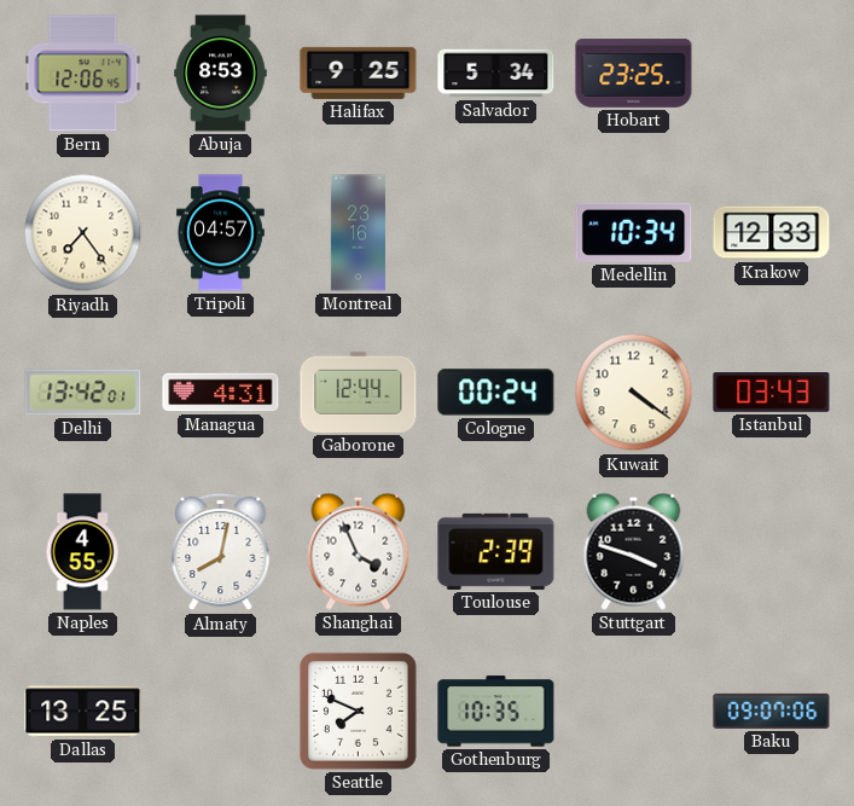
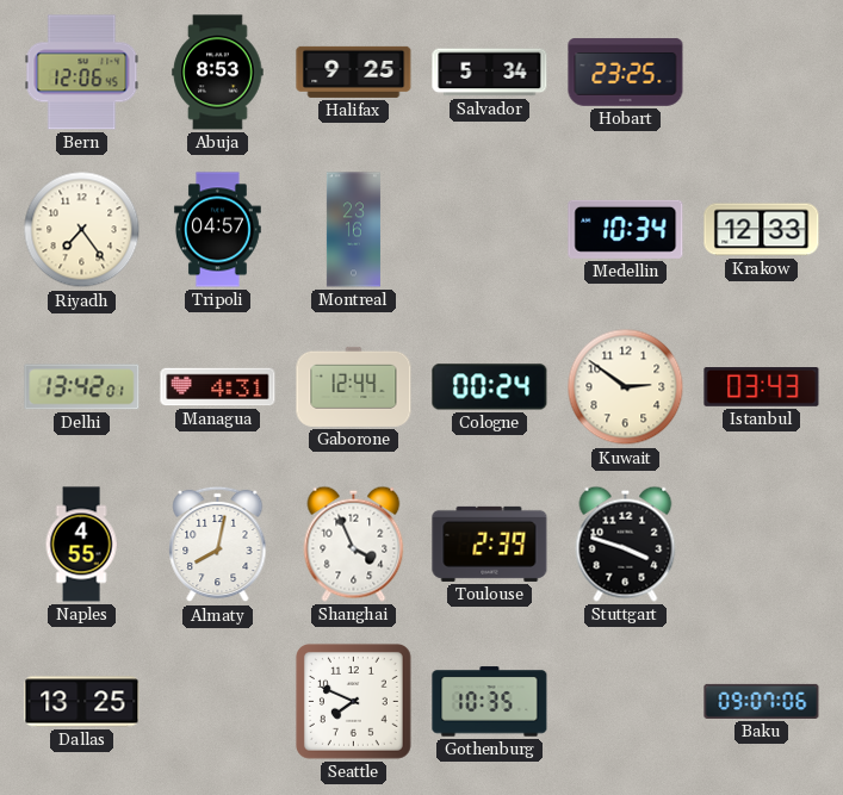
Kuwait: 4:21 -> 2:51
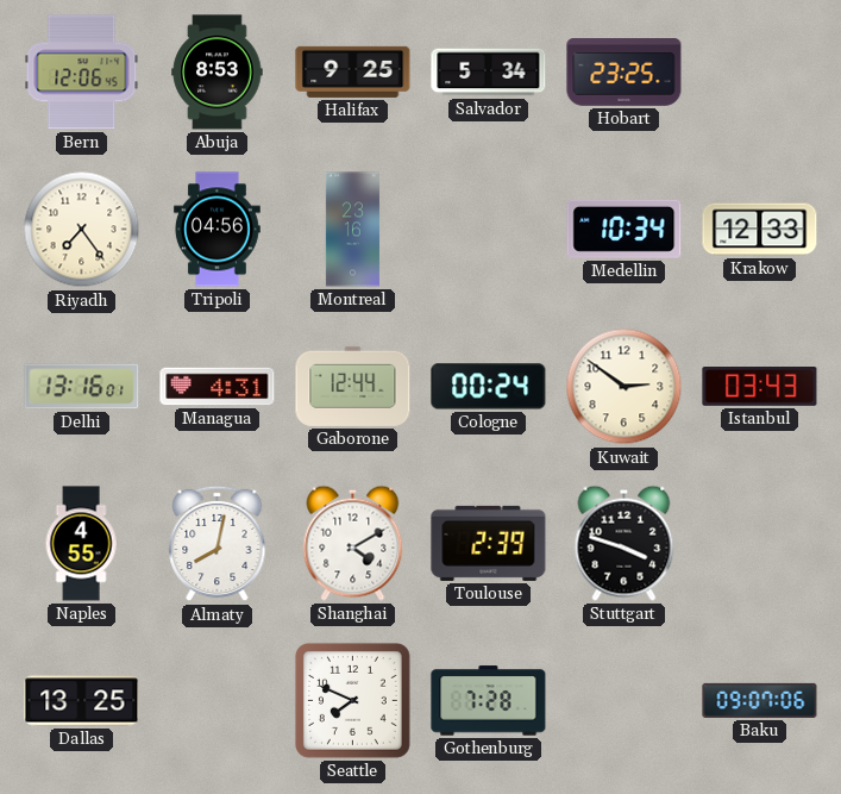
Tripoli: 04:57 -> 04:56
Delhi: 13:42 -> 13:16
Shanghai: 3:56 -> 4:10
Gothenburg: 10:35 -> 7:28
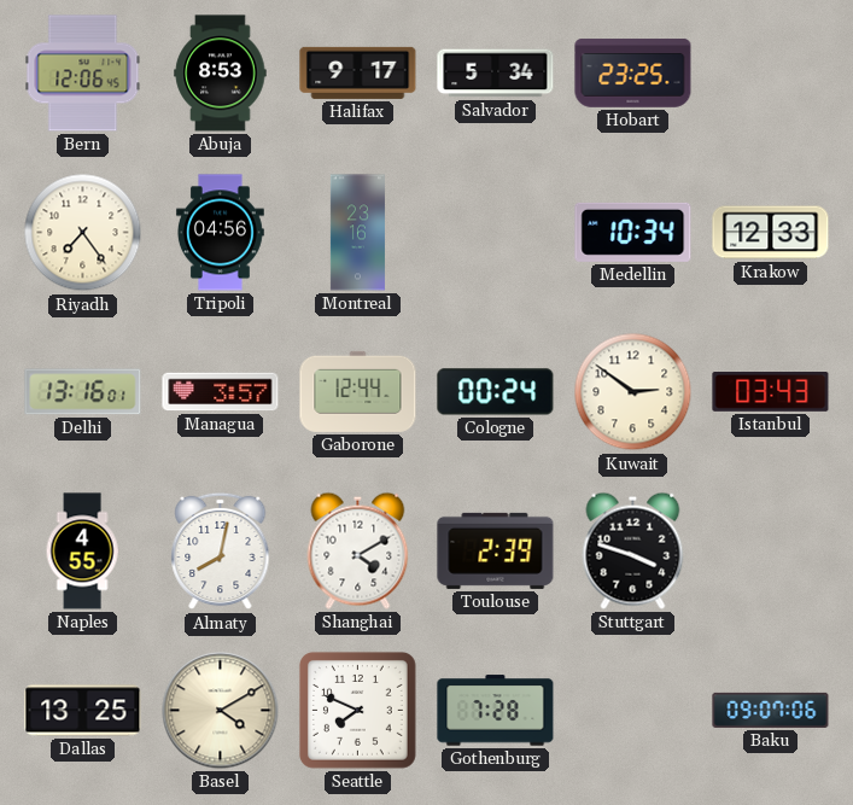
Halifax: 9:25 -> 9:17
Managua: 4:31 -> 3:57
Basel: none -> 4:10
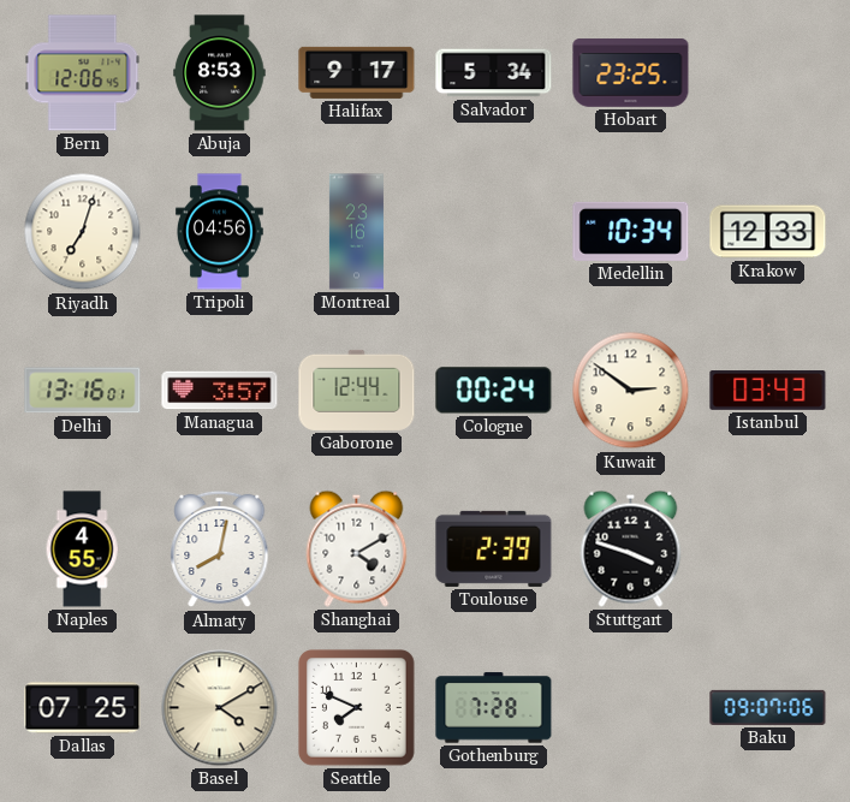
Riyadh: 7:24 -> 7:03
Dallas: 13:25 -> 07:25
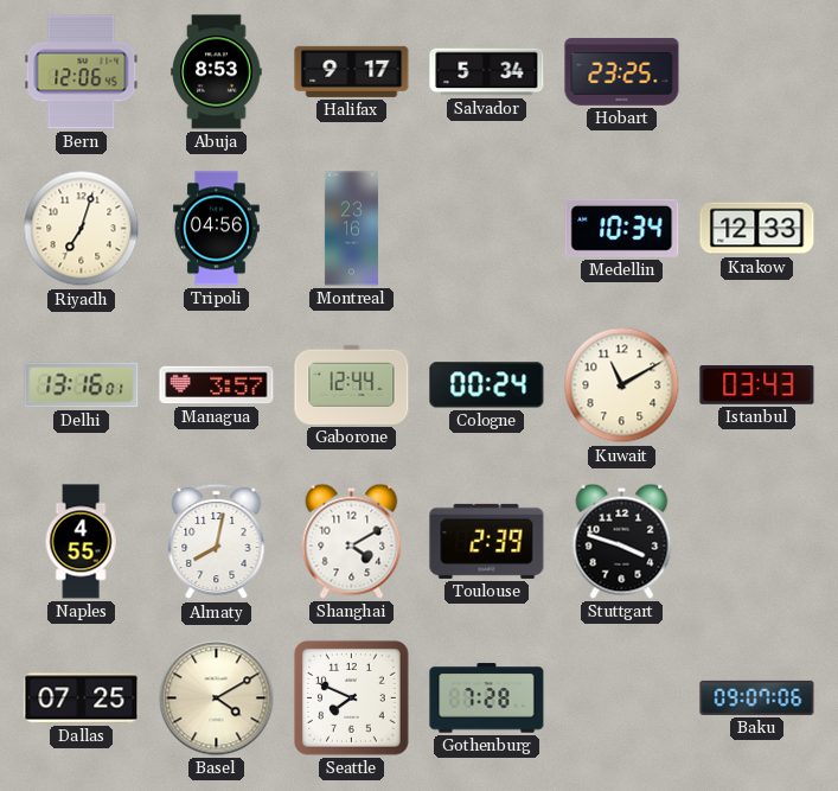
Kuwait: 2:51 -> 11:10
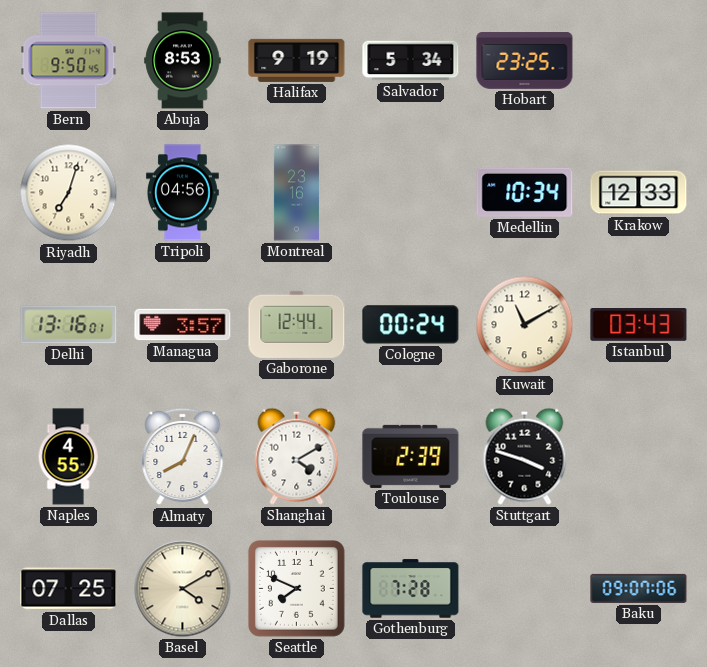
Bern: 12:06 -> 9:50
Halifax: 9:17 -> 9:19
Almaty: 8:02 -> 8:04
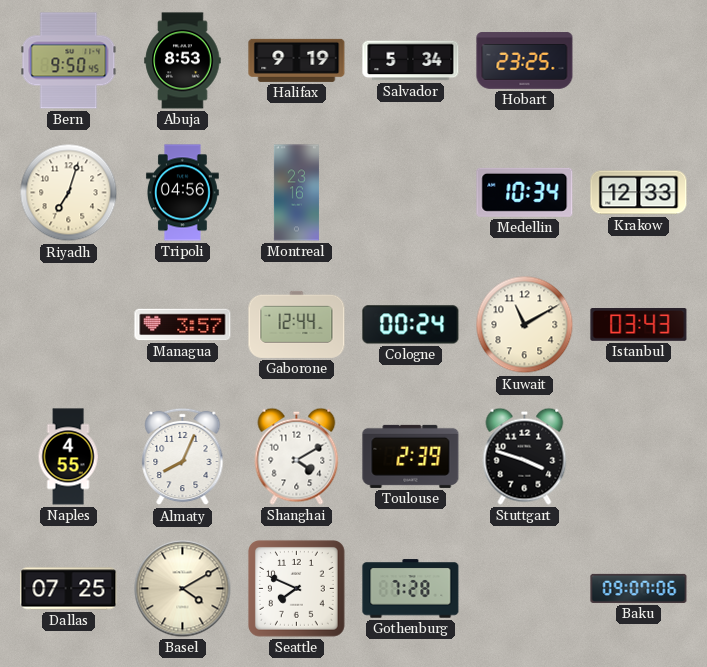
Delhi: 13:16 -> none
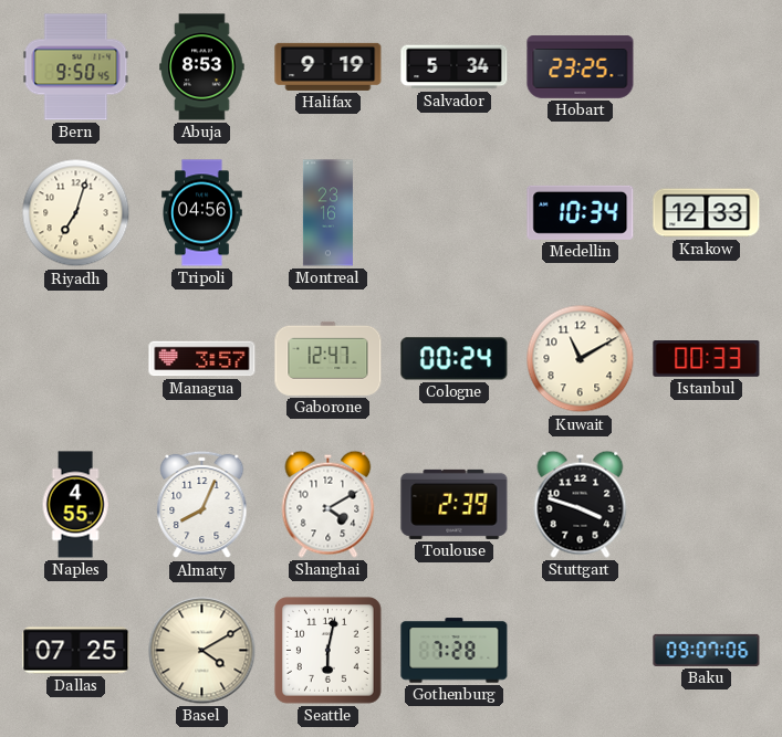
Gaborone: 12:44 -> 12:47
Istanbul: 03:43 -> 00:33
Seattle: 7:49 -> 6:02
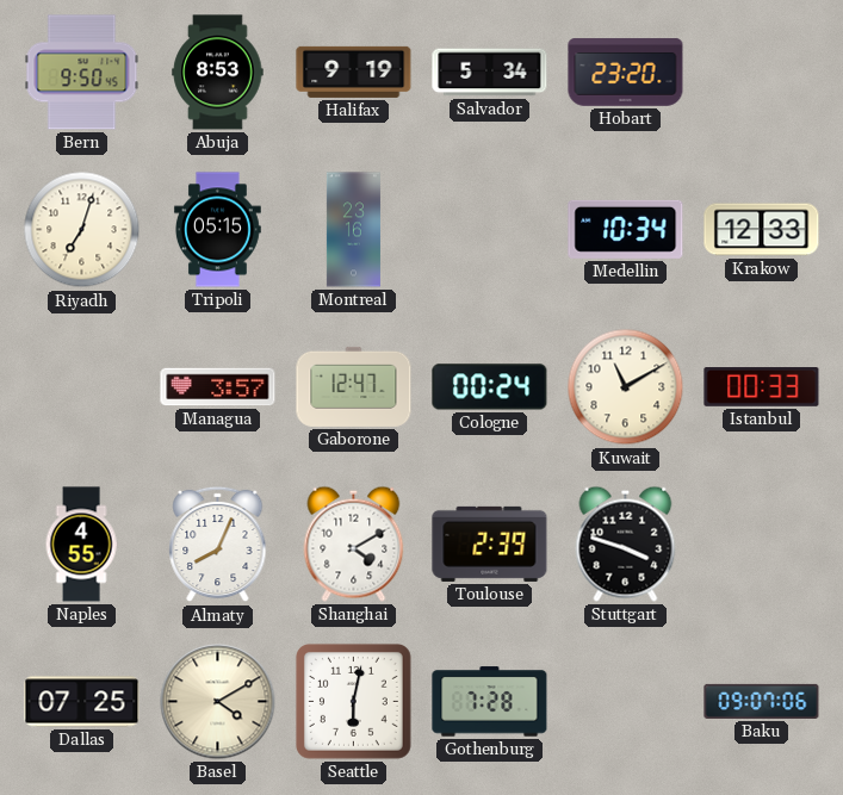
Hobart: 23:25 -> 23:20
Tripoli: 04:56 -> 05:15
